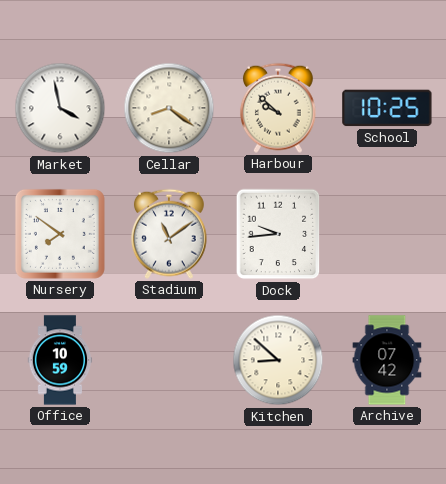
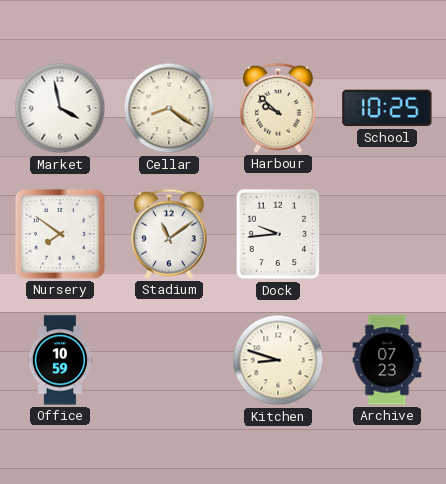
Kitchen: 8:52 -> 8:48
Archive: 07:42 -> 07:23
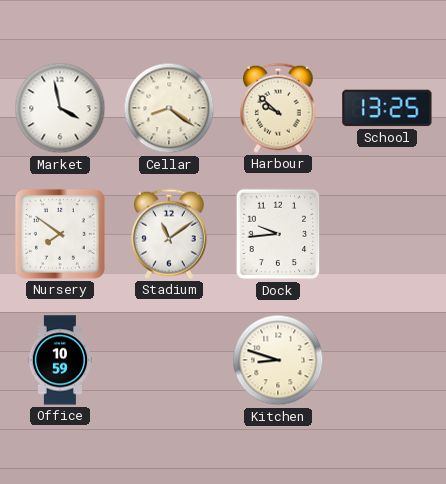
School: 10:25 -> 13:25
Archive: 07:23 -> none
